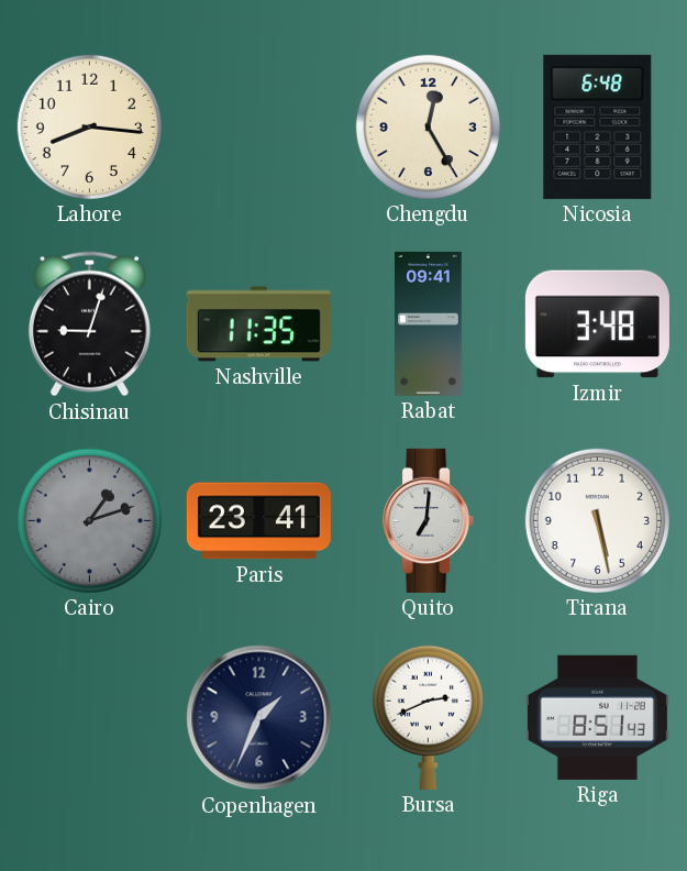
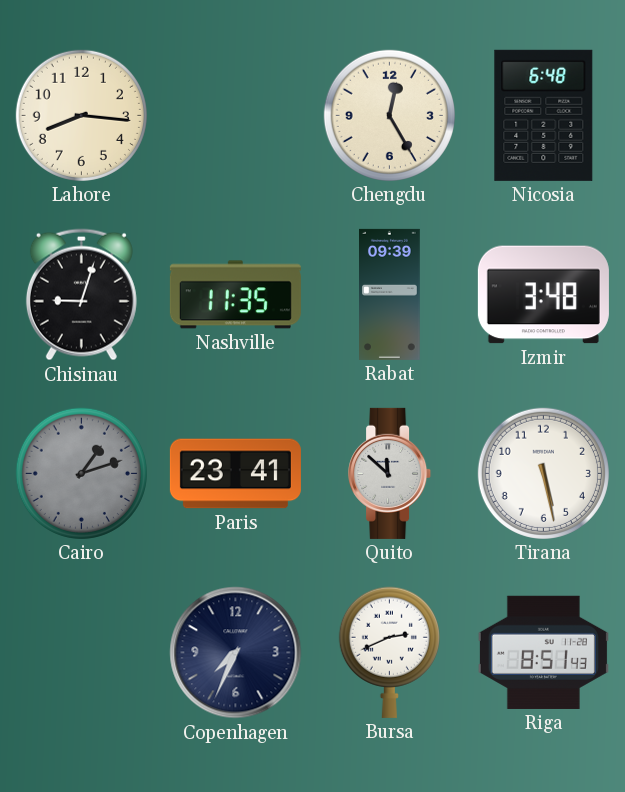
Rabat: 09:41 -> 09:39
Quito: 7:01 -> 11:52
Copenhagen: 1:34 -> 7:34
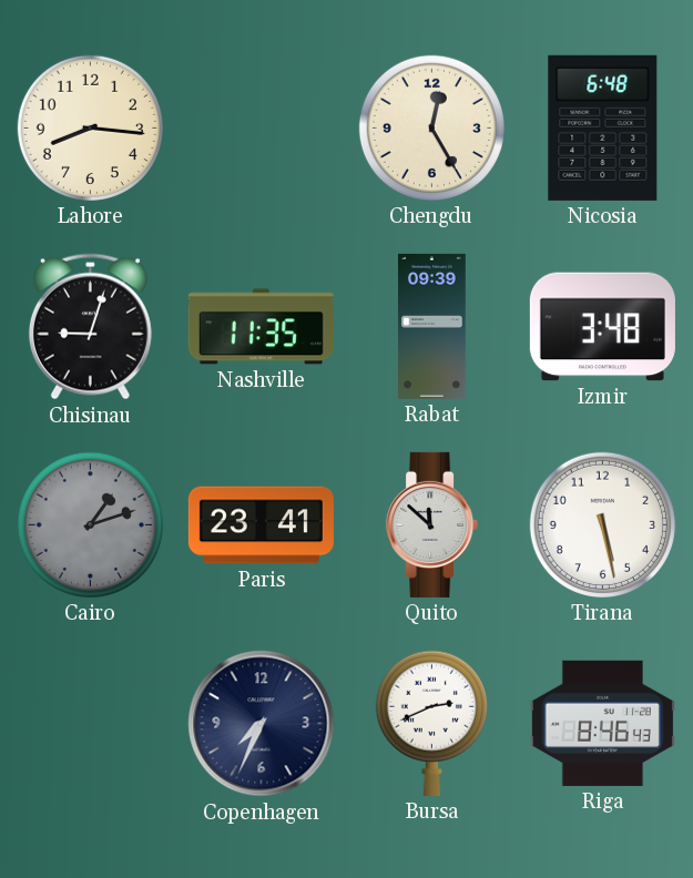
Riga: 8:51 -> 8:46
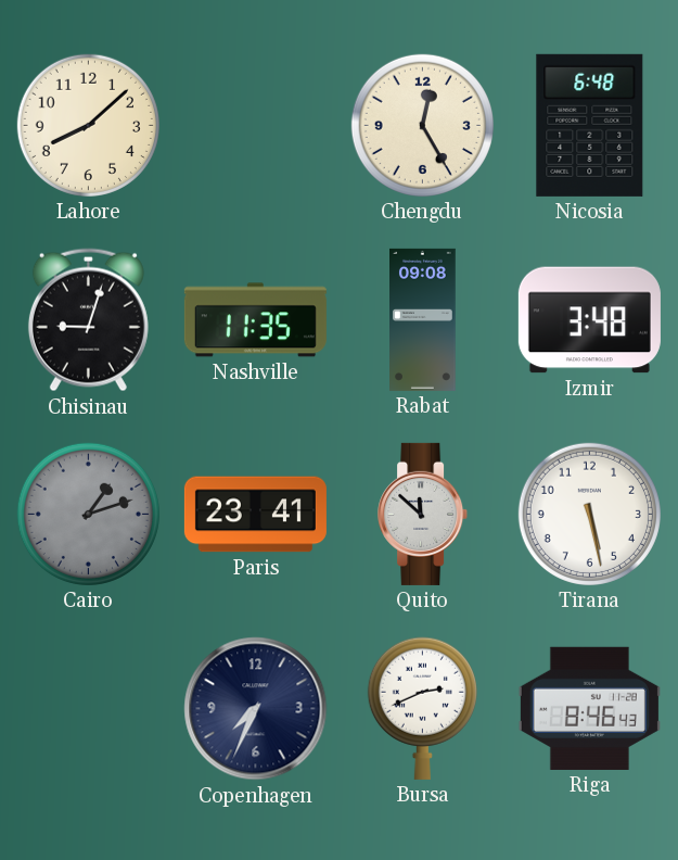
Lahore: 8:16 -> 8:08
Rabat: 09:39 -> 09:08
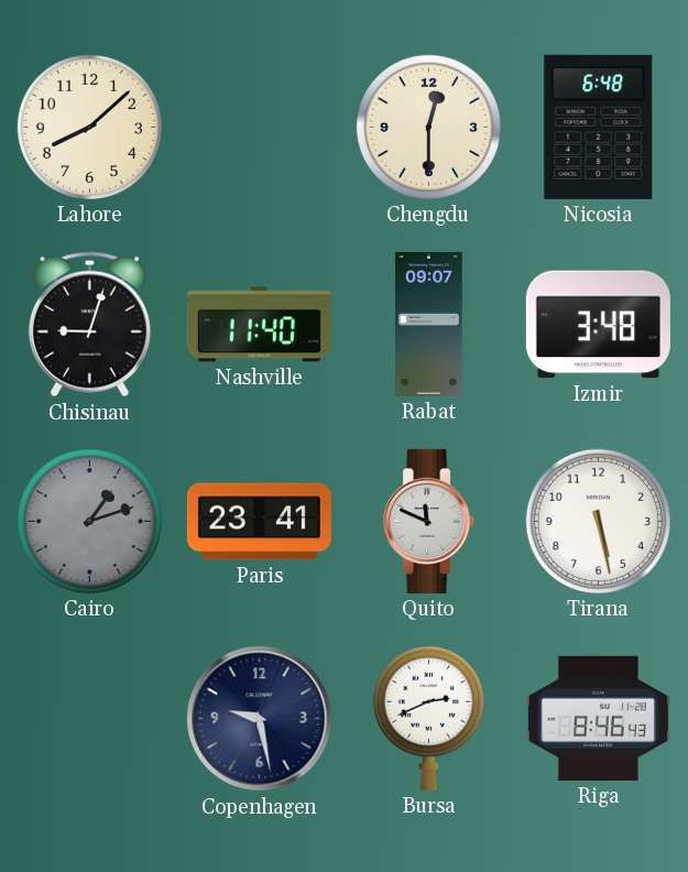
Chengdu: 12:25 -> 12:30
Nashville: 11:35 -> 11:40
Rabat: 09:08 -> 09:07
Quito: 11:52 -> 11:49
Copenhagen: 7:34 -> 9:28
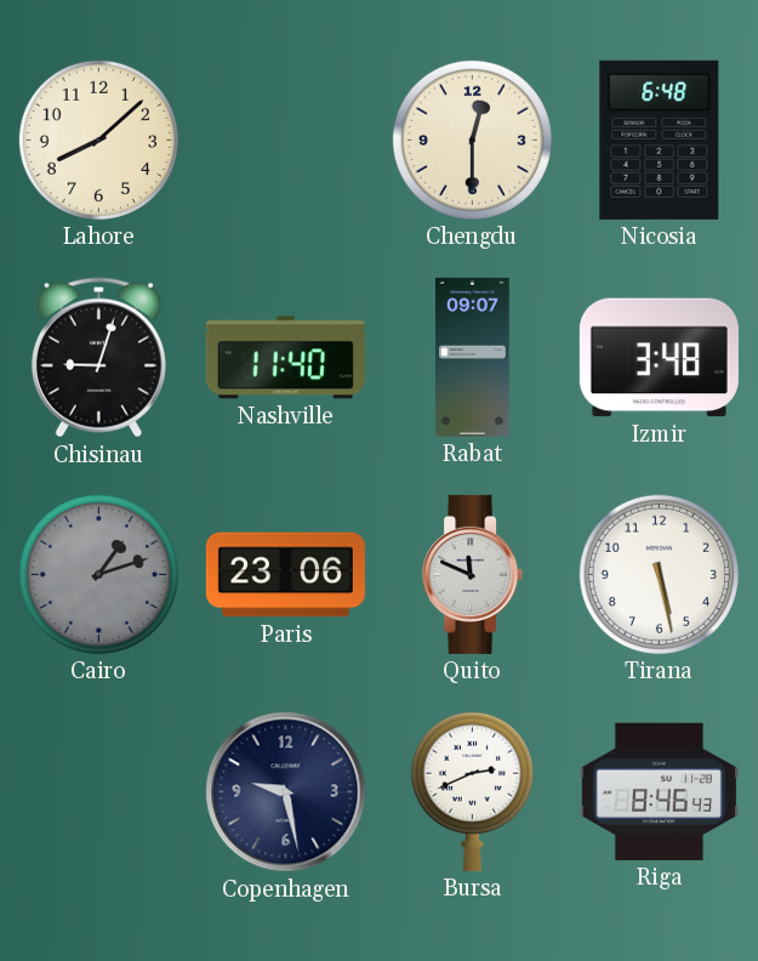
Paris: 23:41 -> 23:06
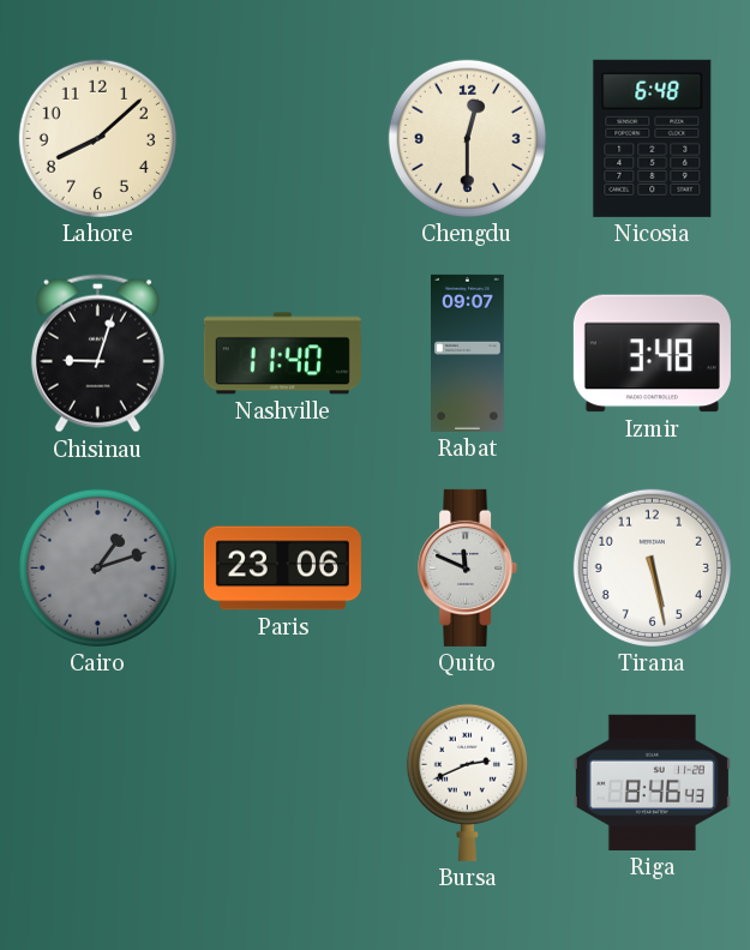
Copenhagen: 9:28 -> none
